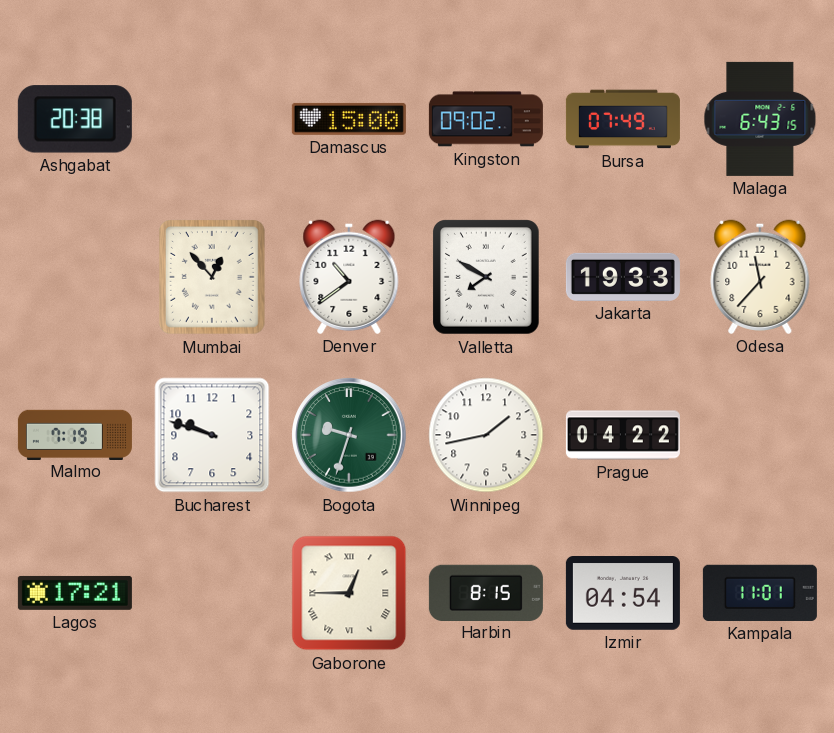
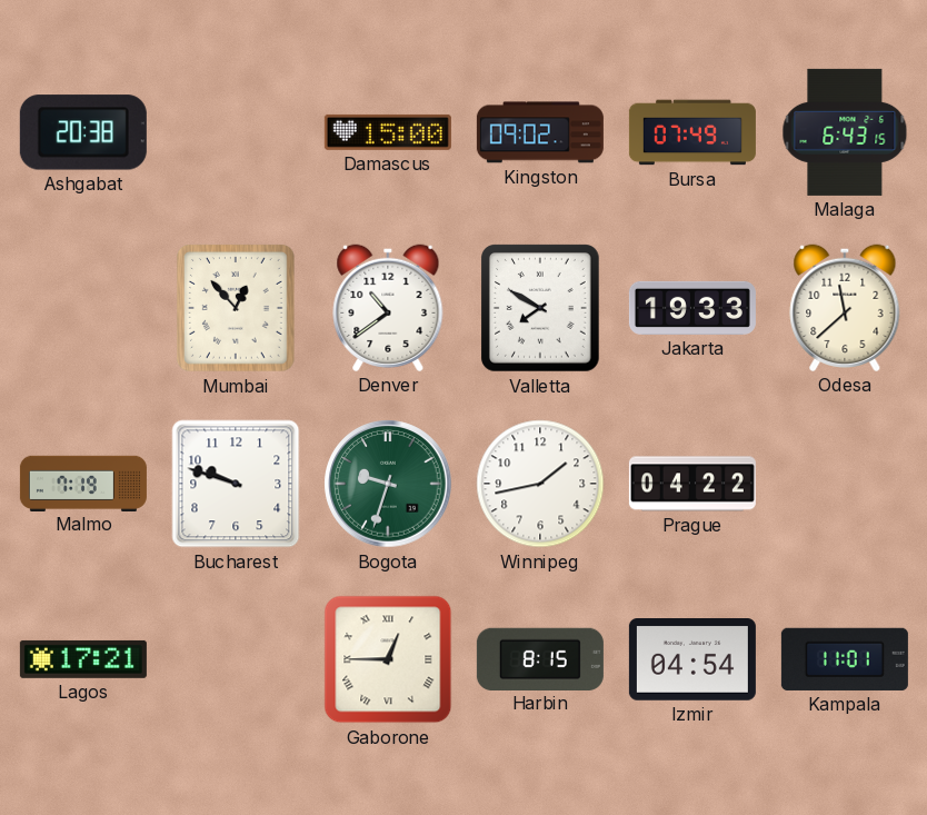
Odesa: 11:37 -> 11:38
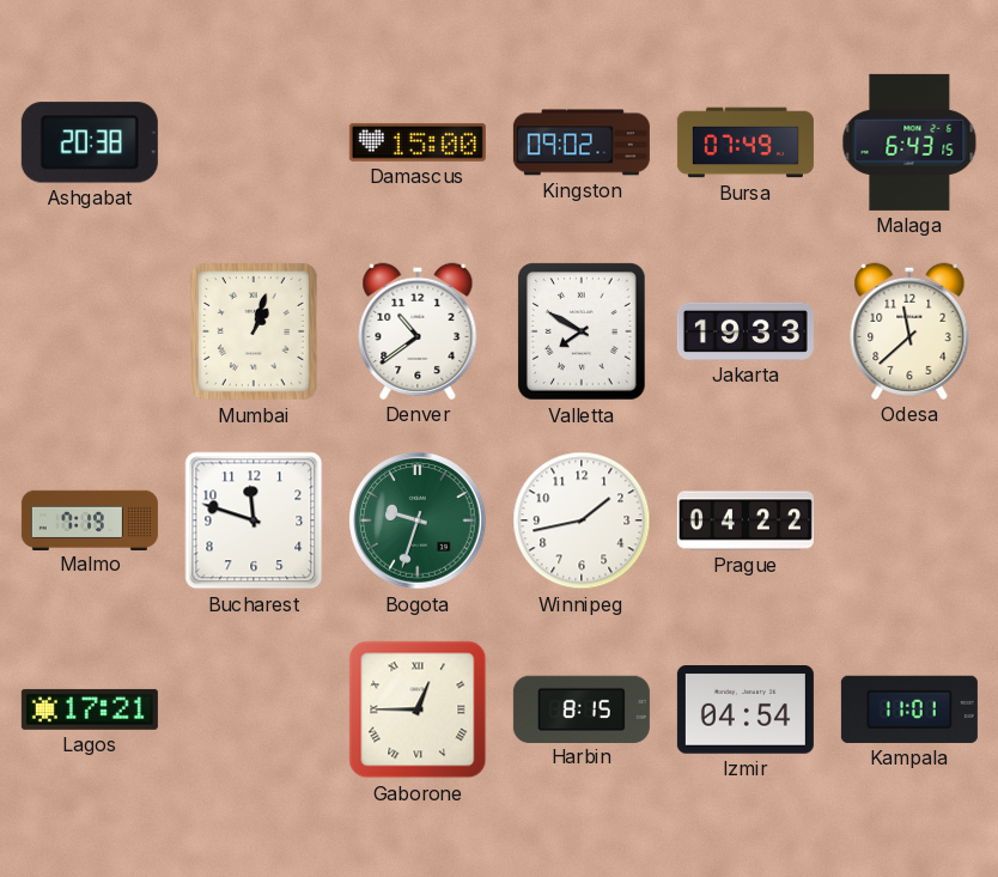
Mumbai: 12:53 -> 1:03
Bucharest: 9:48 -> 11:48
